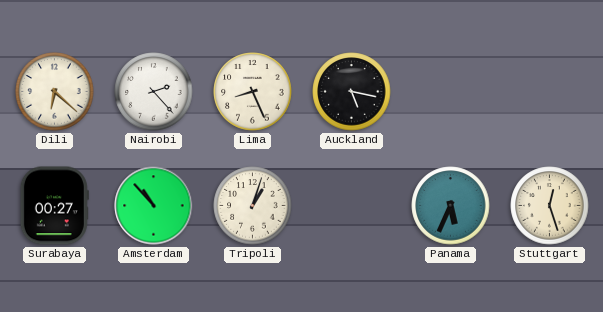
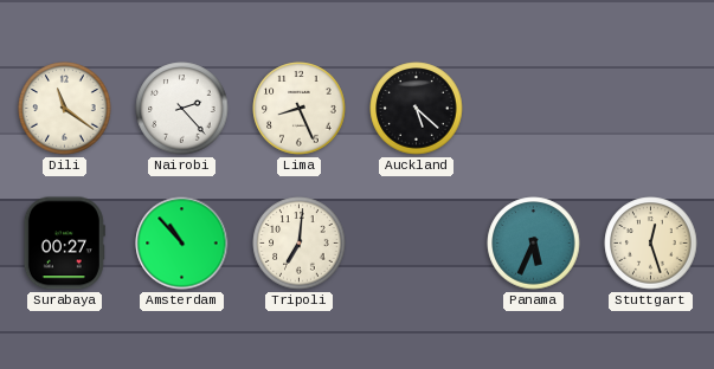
Dili: 6:22 -> 11:21
Auckland: 5:17 -> 5:22
Tripoli: 1:03 -> 7:01
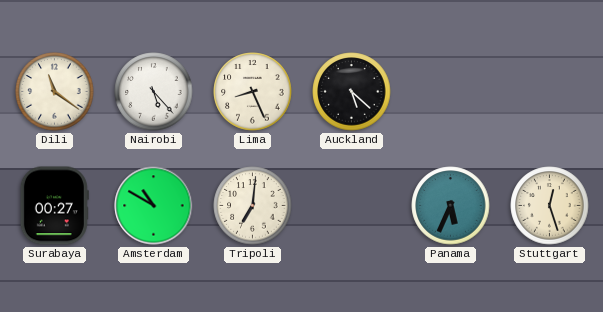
Nairobi: 2:23 -> 5:23
Amsterdam: 10:53 -> 10:50
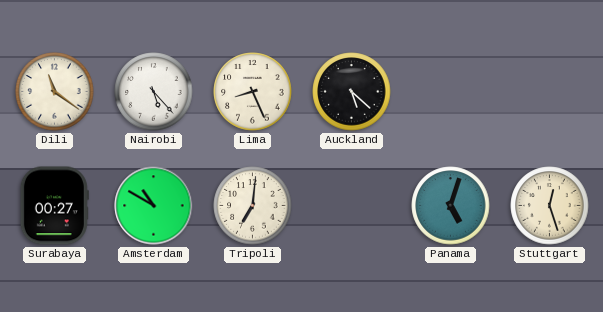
Panama: 5:34 -> 5:03
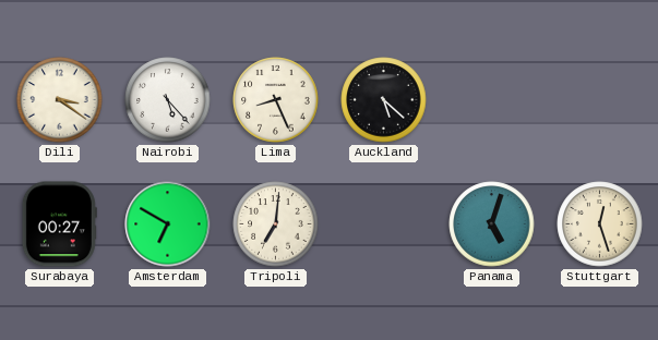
Dili: 11:21 -> 3:21
Amsterdam: 10:50 -> 6:50
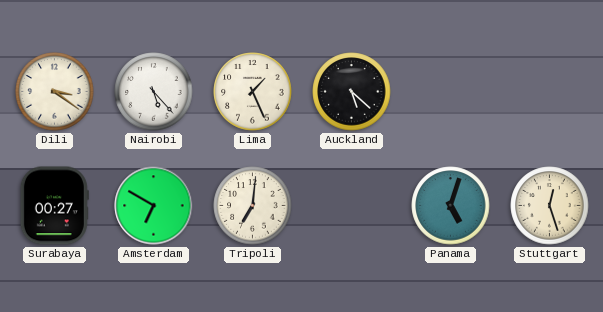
Lima: 8:26 -> 1:26
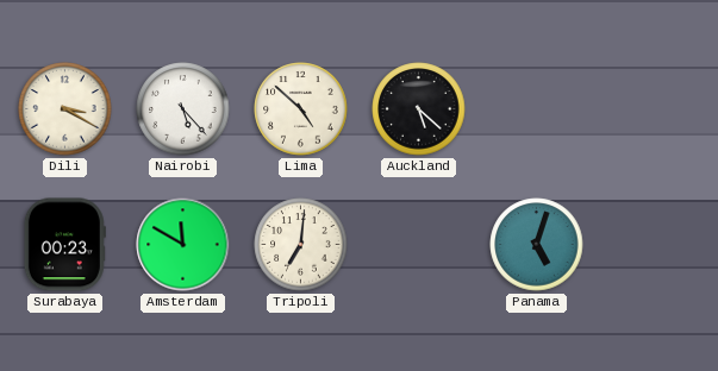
Dili: 3:21 -> 3:20
Lima: 1:26 -> 4:52
Surabaya: 00:27 -> 00:23
Amsterdam: 6:50 -> 11:50
Stuttgart: 12:27 -> none
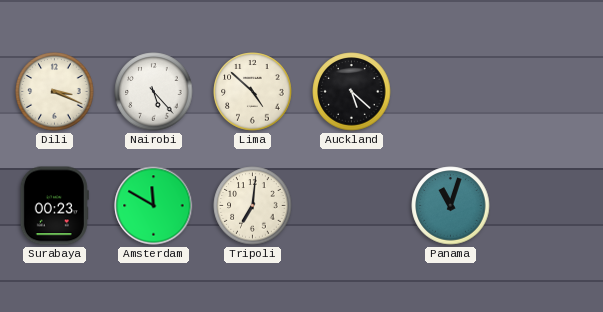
Dili: 3:20 -> 3:19
Panama: 5:03 -> 11:03
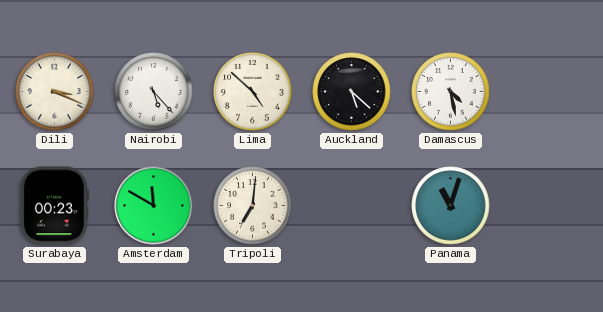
Damascus: none -> 4:28
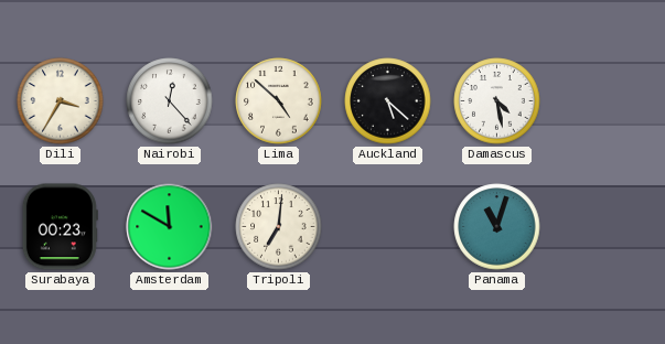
Dili: 3:19 -> 3:35
Nairobi: 5:23 -> 12:23
